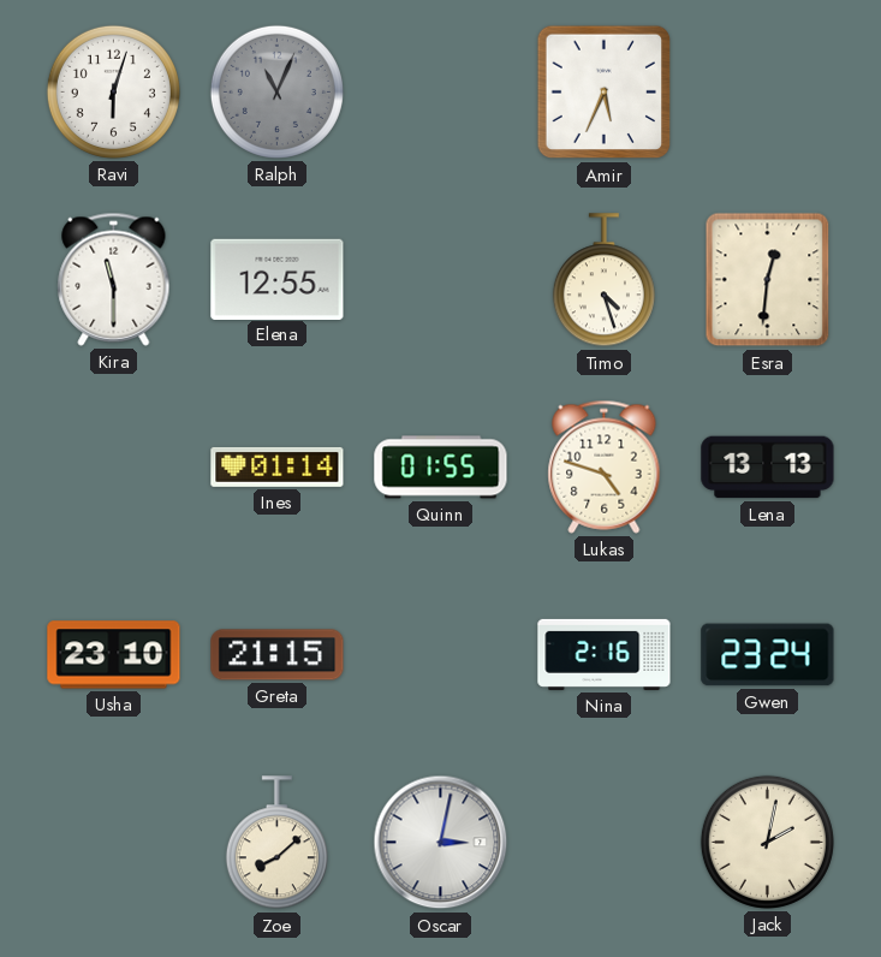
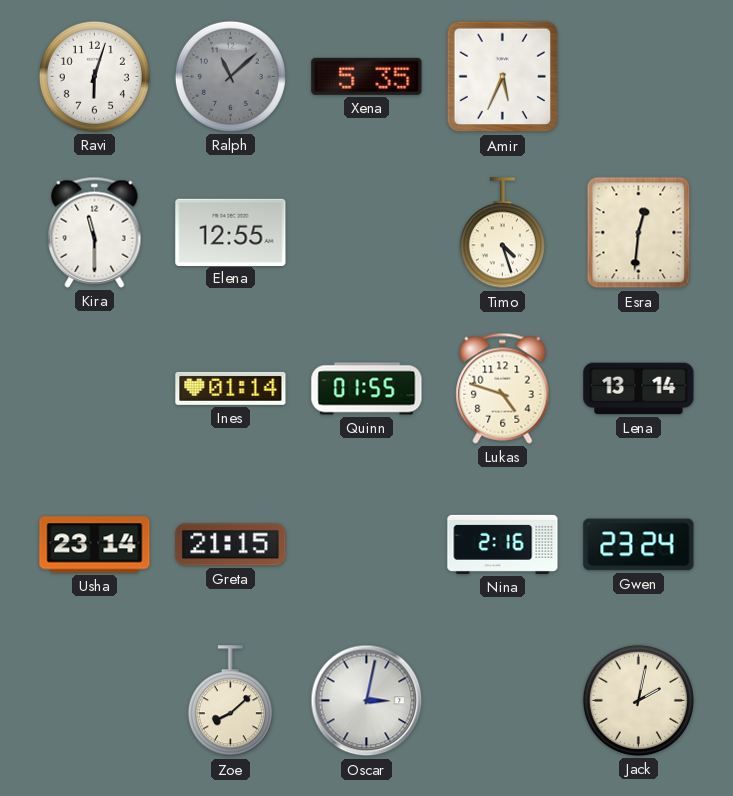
Ralph: 11:04 -> 11:08
Xena: none -> 5:35
Lena: 13:13 -> 13:14
Usha: 23:10 -> 23:14
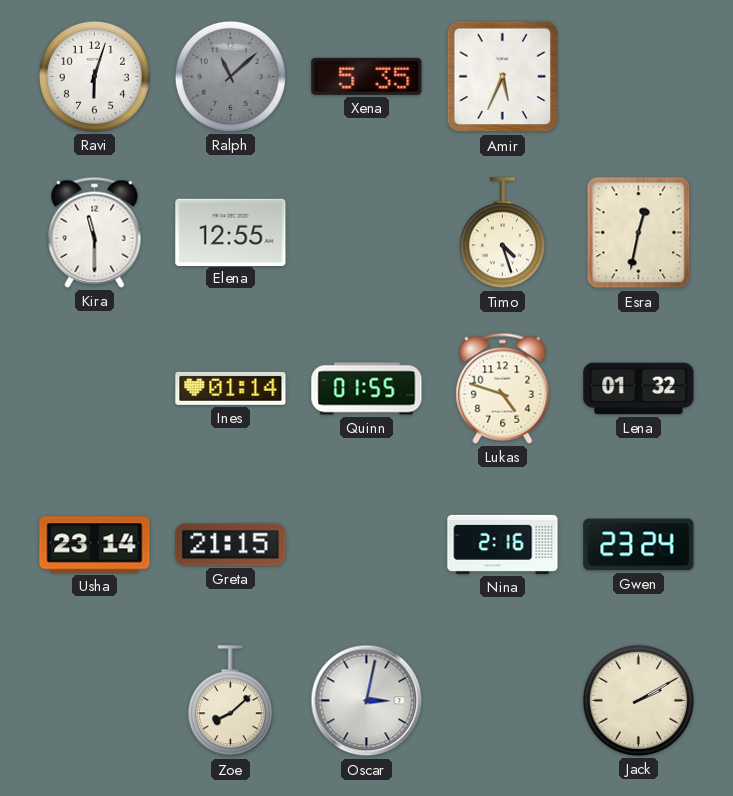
Esra: 12:31 -> 12:32
Lena: 13:14 -> 01:32
Jack: 2:02 -> 2:10
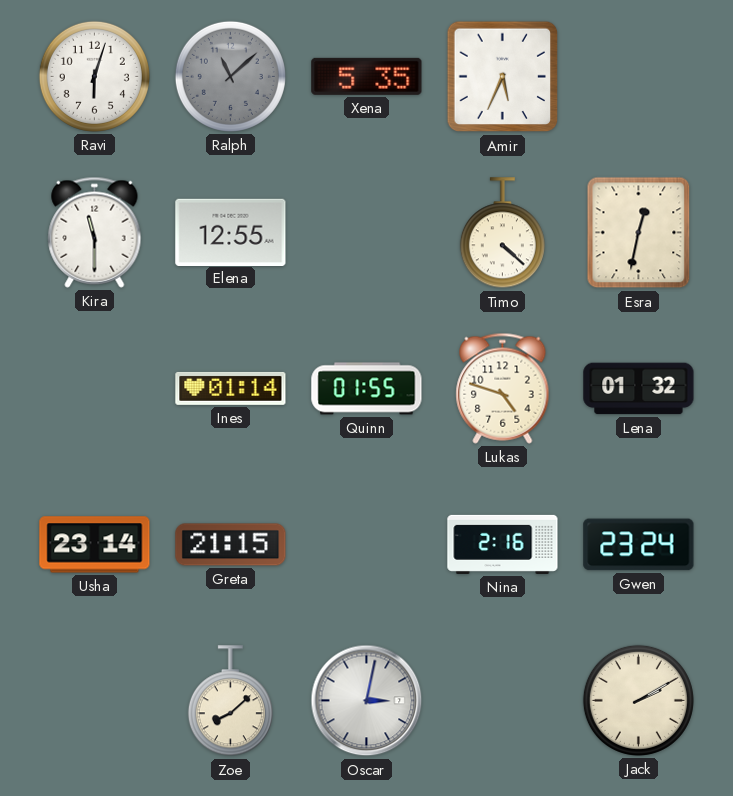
Timo: 4:27 -> 4:22
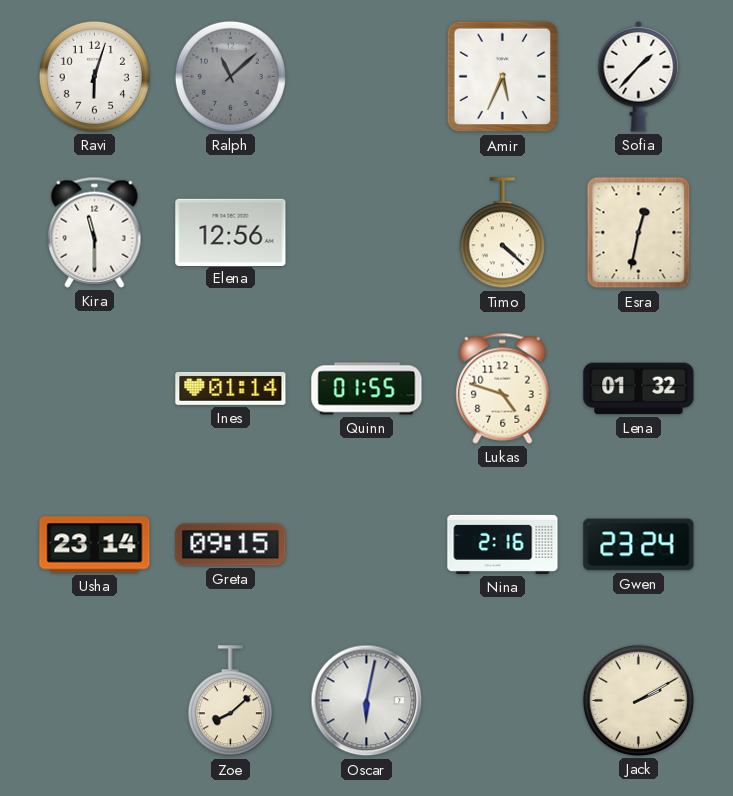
Xena: 5:35 -> none
Sofia: none -> 1:37
Elena: 12:55 -> 12:56
Greta: 21:15 -> 09:15
Oscar: 3:02 -> 6:02
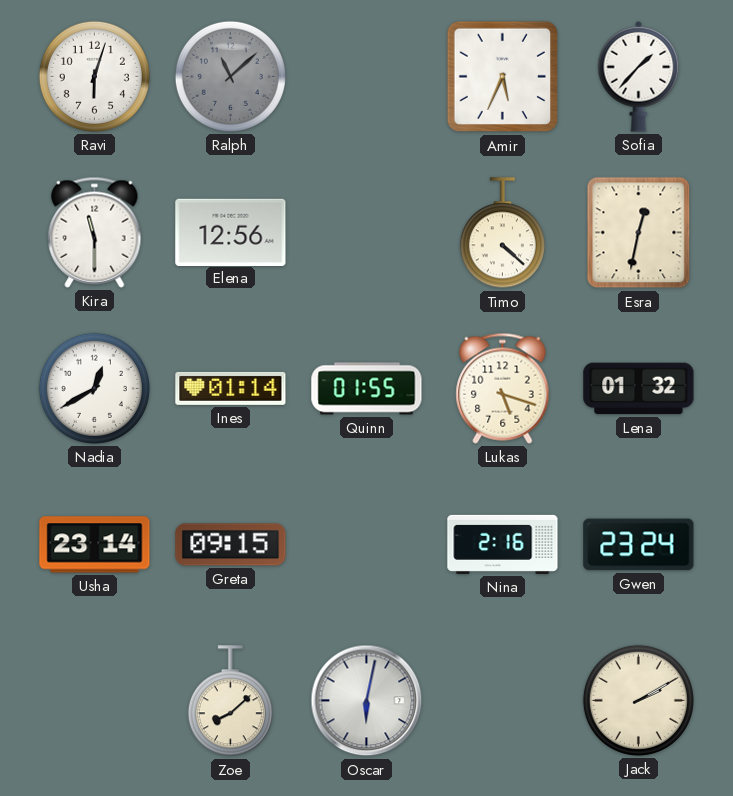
Nadia: none -> 12:40
Lukas: 4:48 -> 5:18
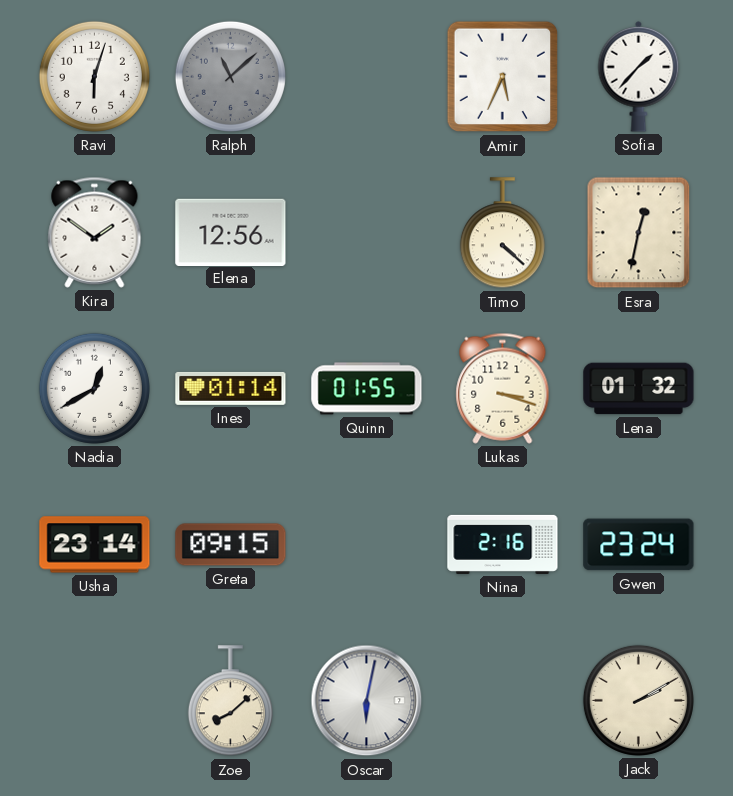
Kira: 11:30 -> 1:51
Lukas: 5:18 -> 3:18
